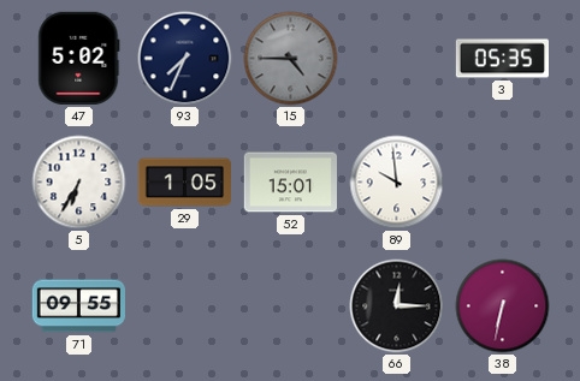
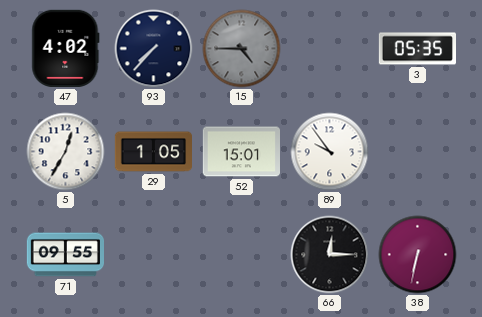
47: 5:02 -> 4:02
93: 7:34 -> 7:37
5: 6:35 -> 12:35
89: 9:59 -> 9:54
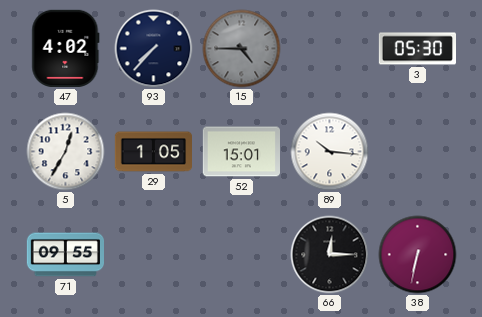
3: 05:35 -> 05:30
89: 9:54 -> 10:16
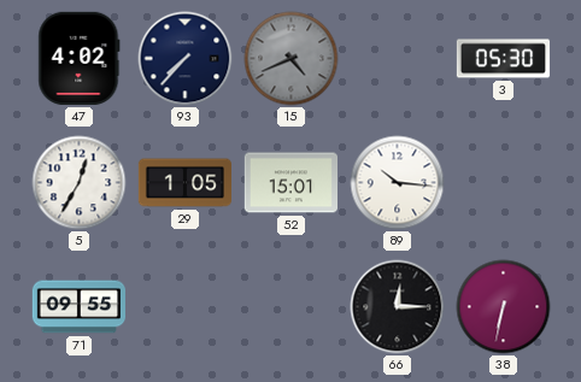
15: 4:45 -> 4:41
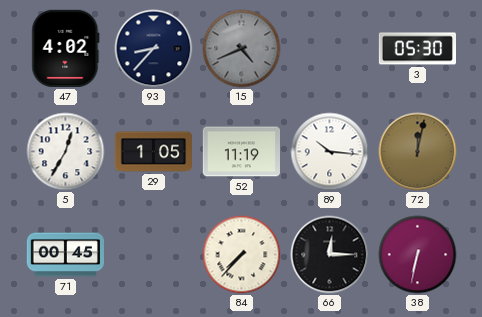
93: 7:37 -> 8:37
52: 15:01 -> 11:19
72: none -> 12:02
71: 09:55 -> 00:45
84: none -> 7:37
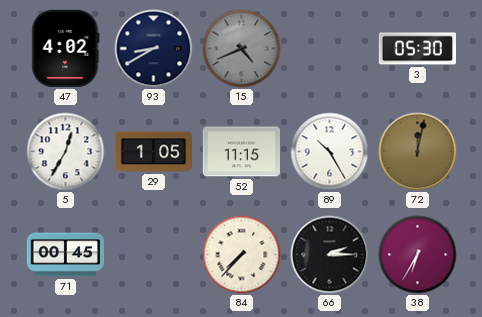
93: 8:37 -> 8:40
52: 11:19 -> 11:15
89: 10:16 -> 10:25
66: 12:15 -> 2:15
38: 6:32 -> 6:35
